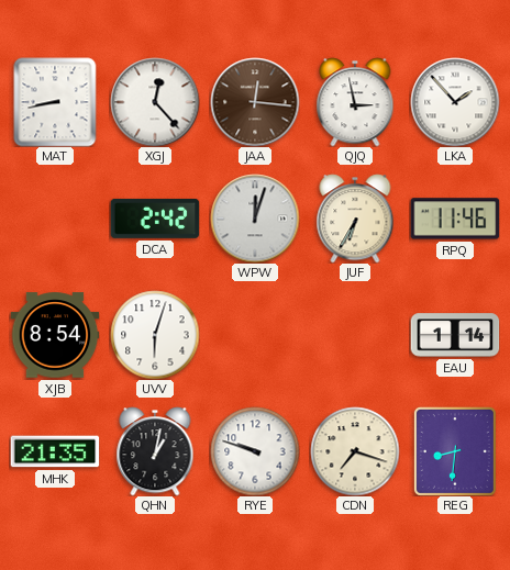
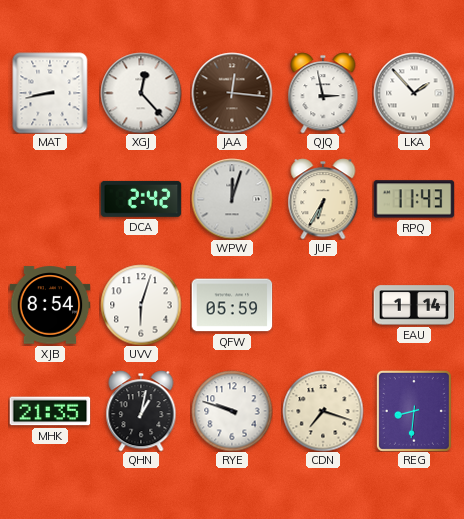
RPQ: 11:46 -> 11:43
QFW: none -> 05:59
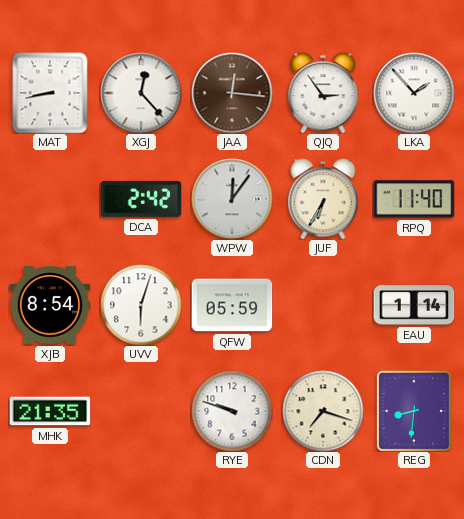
QJQ: 2:58 -> 2:54
WPW: 12:03 -> 12:06
RPQ: 11:43 -> 11:40
QHN: 1:02 -> none
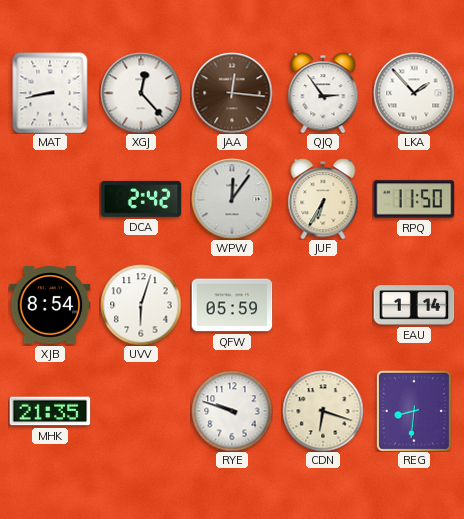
RPQ: 11:40 -> 11:50
CDN: 7:18 -> 6:18
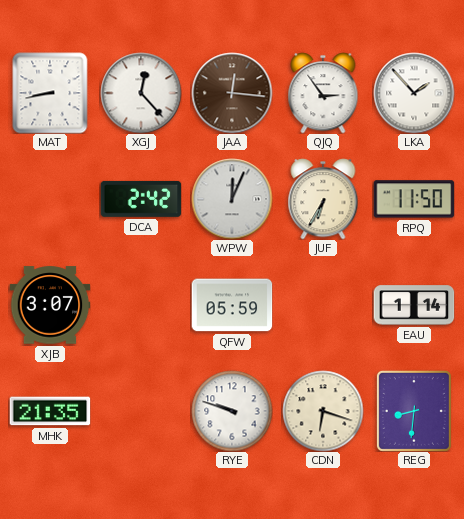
WPW: 12:06 -> 12:04
XJB: 8:54 -> 3:07
UVV: 6:03 -> none
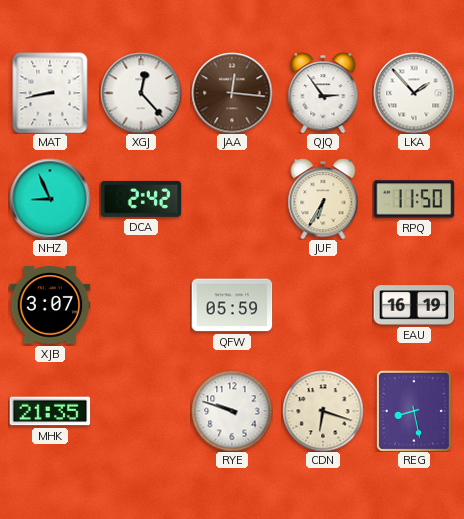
NHZ: none -> 8:56
WPW: 12:04 -> none
EAU: 1:14 -> 16:19
REG: 8:31 -> 8:28
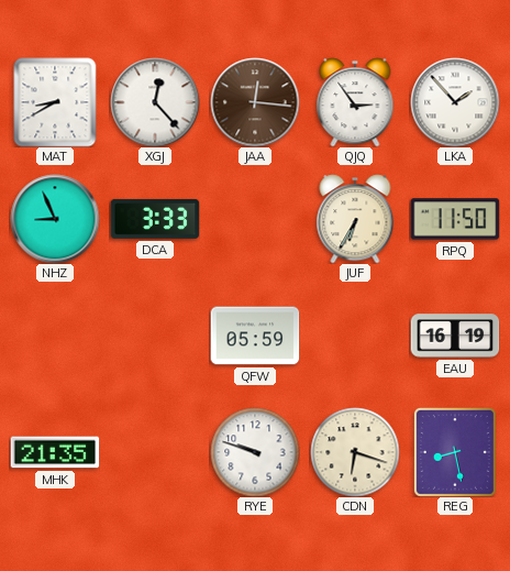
MAT: 8:43 -> 8:40
DCA: 2:42 -> 3:33
XJB: 3:07 -> none
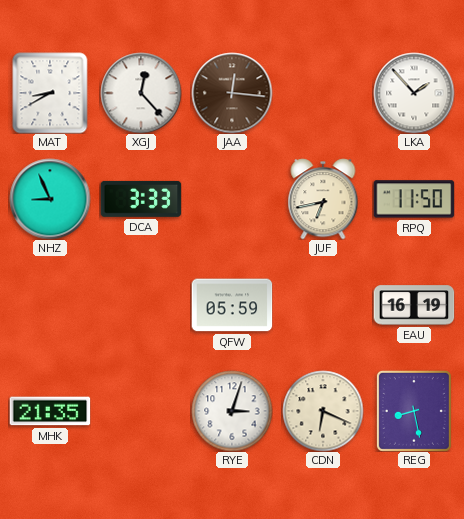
QJQ: 2:54 -> none
JUF: 6:35 -> 6:43
RYE: 9:48 -> 3:03
CDN: 6:18 -> 6:19
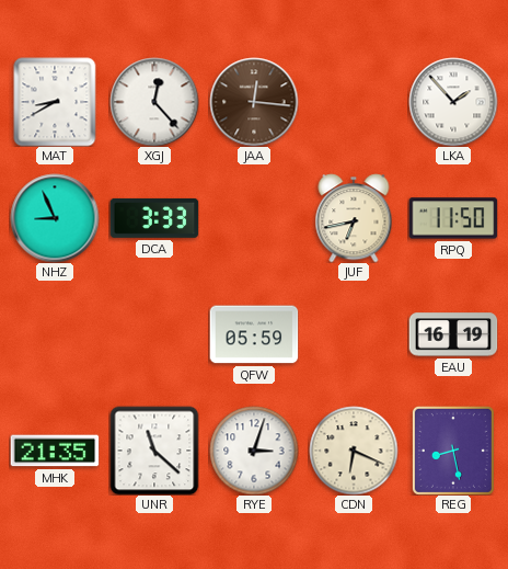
UNR: none -> 11:22
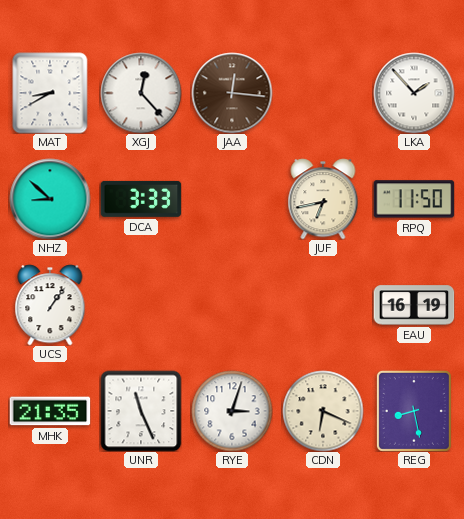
NHZ: 8:56 -> 8:52
UCS: none -> 1:06
QFW: 05:59 -> none
UNR: 11:22 -> 11:26
